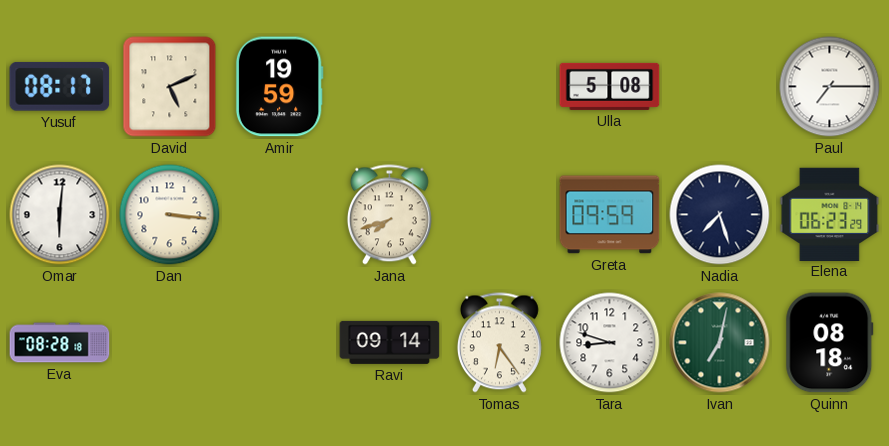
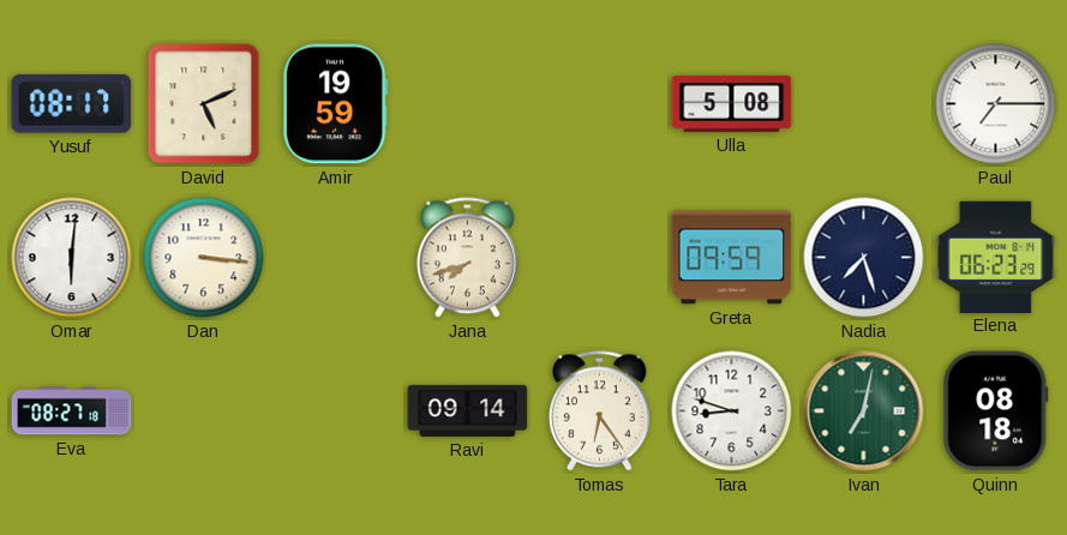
Eva: 08:28 -> 08:27
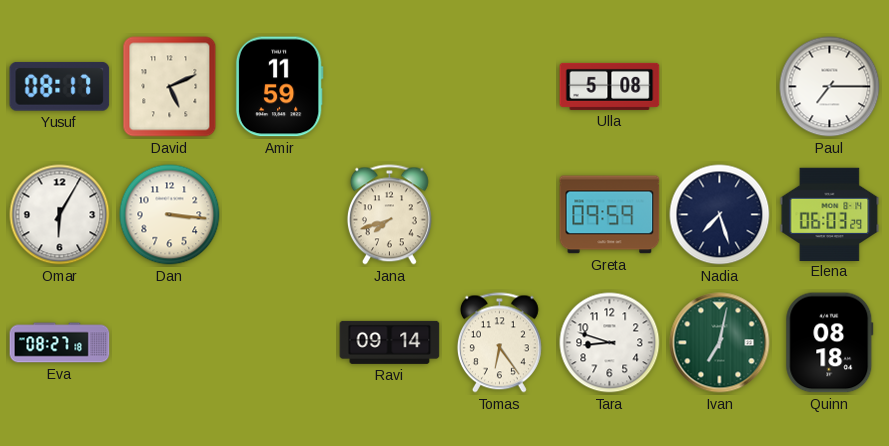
Amir: 19:59 -> 11:59
Omar: 6:01 -> 6:05
Elena: 06:23 -> 06:03
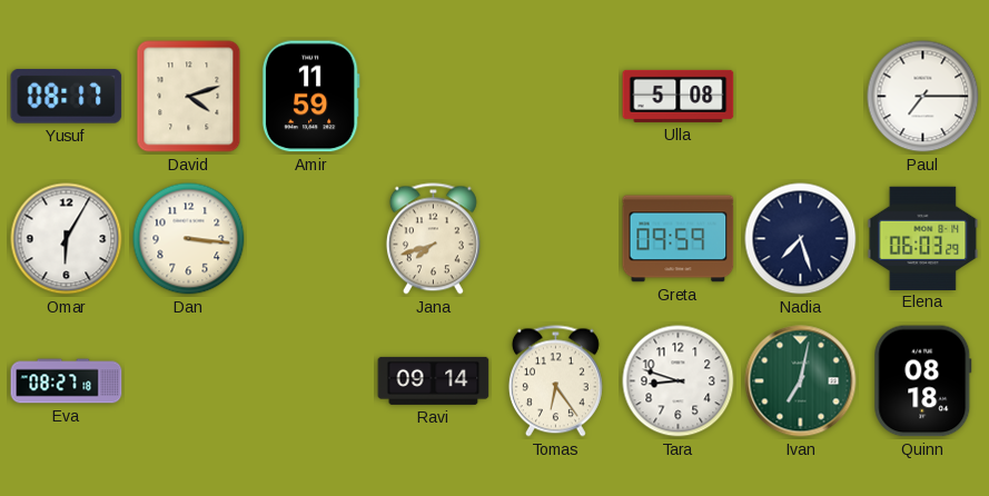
David: 5:11 -> 4:12
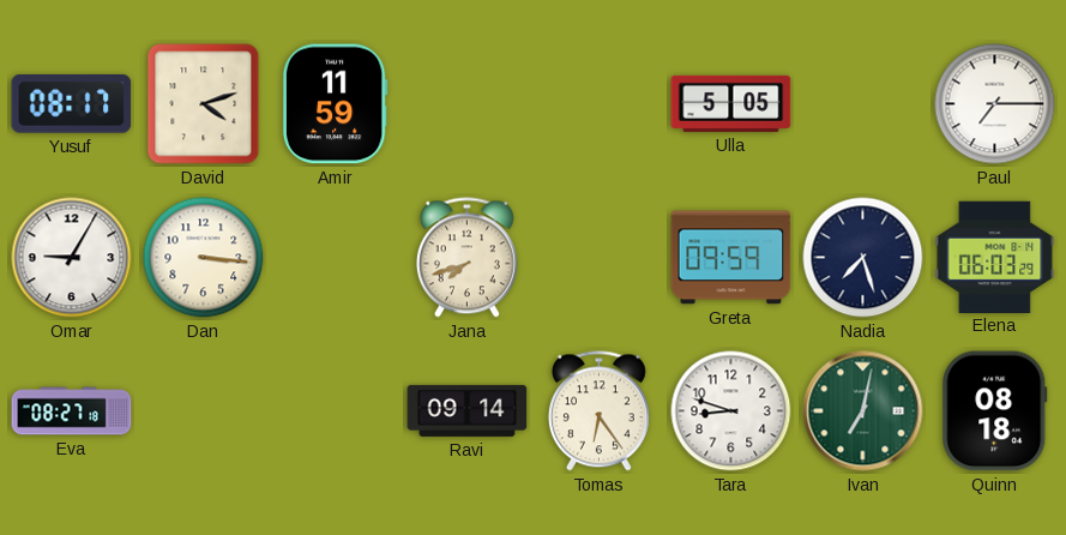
Ulla: 5:08 -> 5:05
Omar: 6:05 -> 9:05
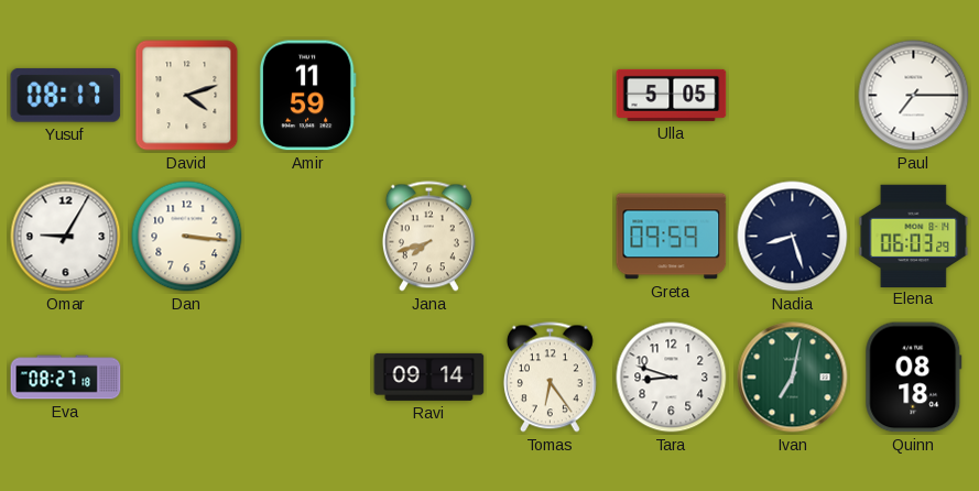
Nadia: 7:27 -> 8:27
